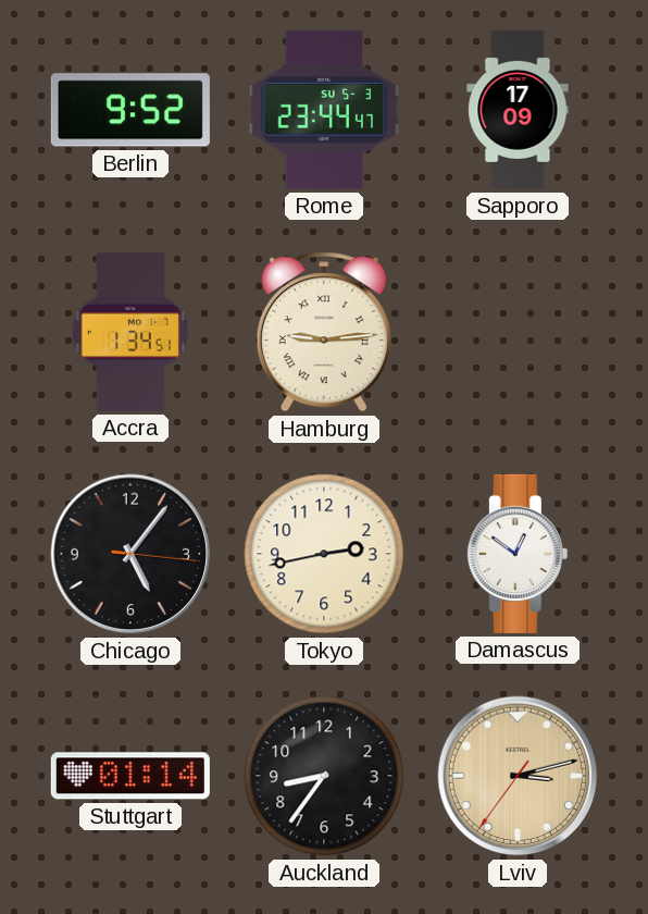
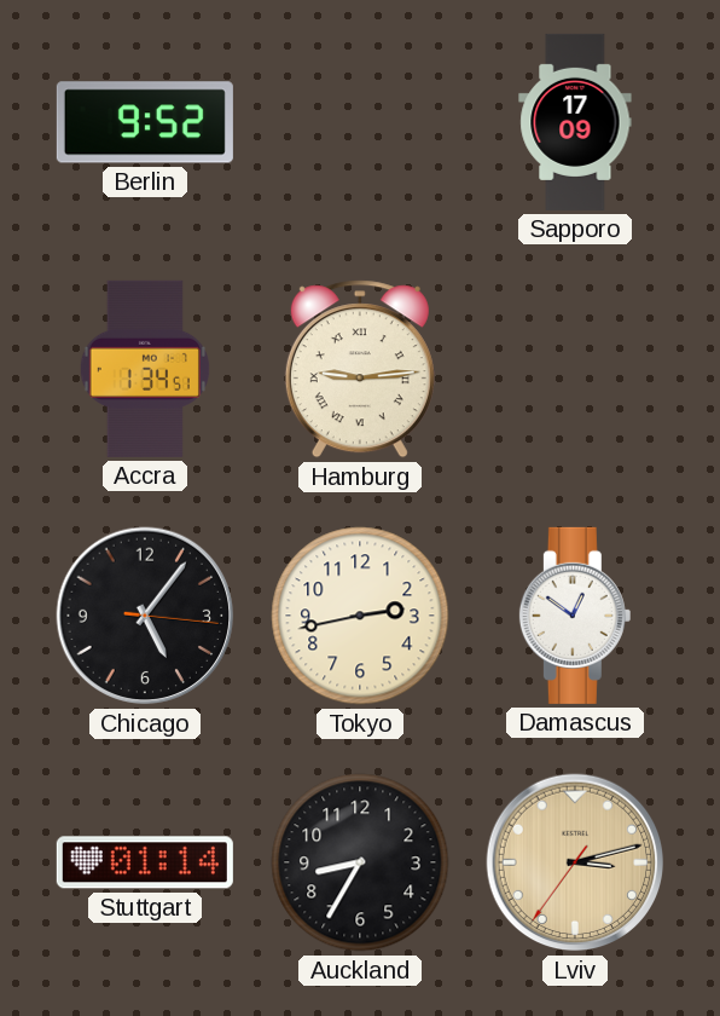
Rome: 23:44 -> none
Auckland: 8:36 -> 8:35
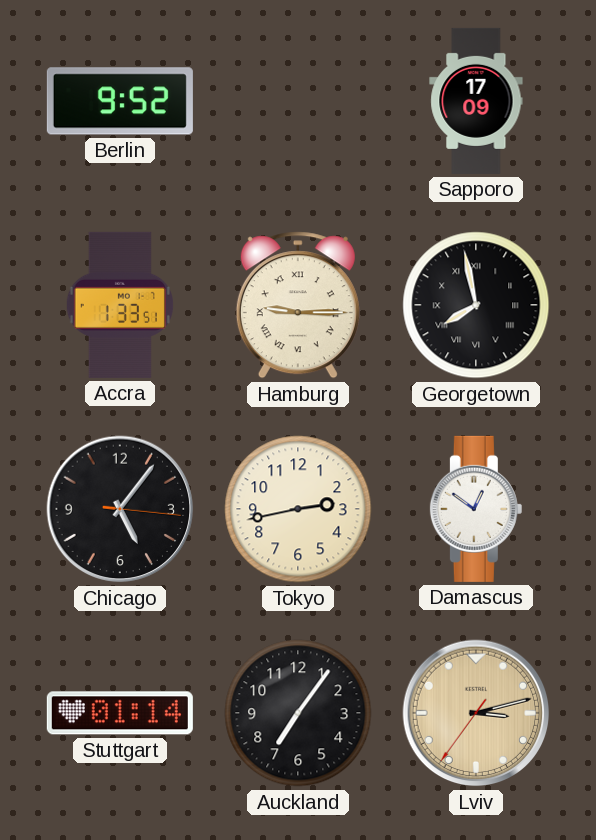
Accra: 1:34 -> 1:33
Hamburg: 9:14 -> 9:15
Georgetown: none -> 7:58
Auckland: 8:35 -> 7:06
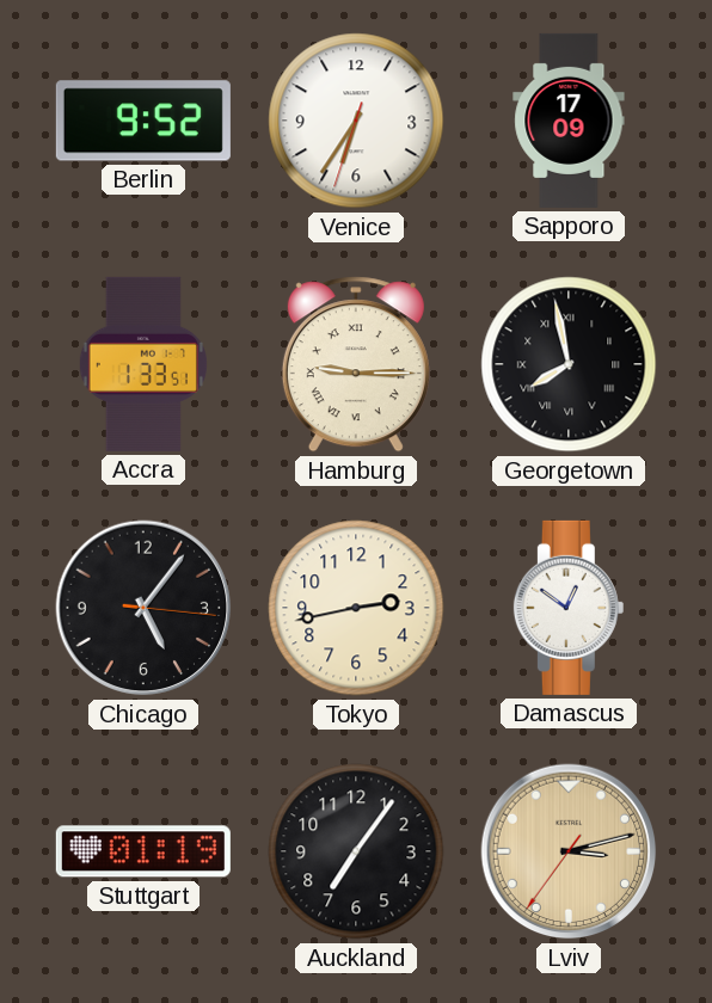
Venice: none -> 6:35
Stuttgart: 01:14 -> 01:19
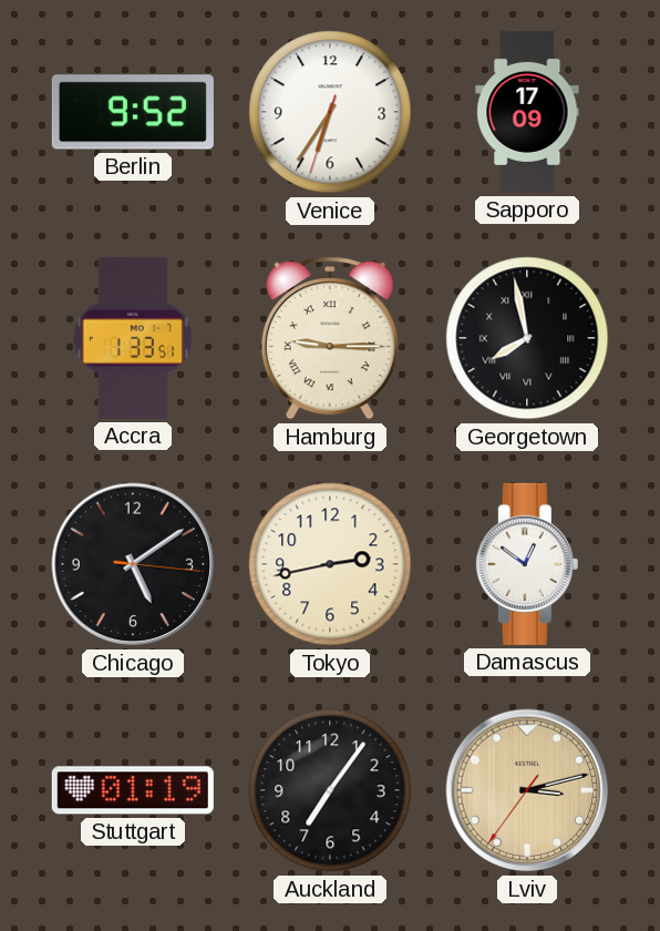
Chicago: 5:06 -> 5:09
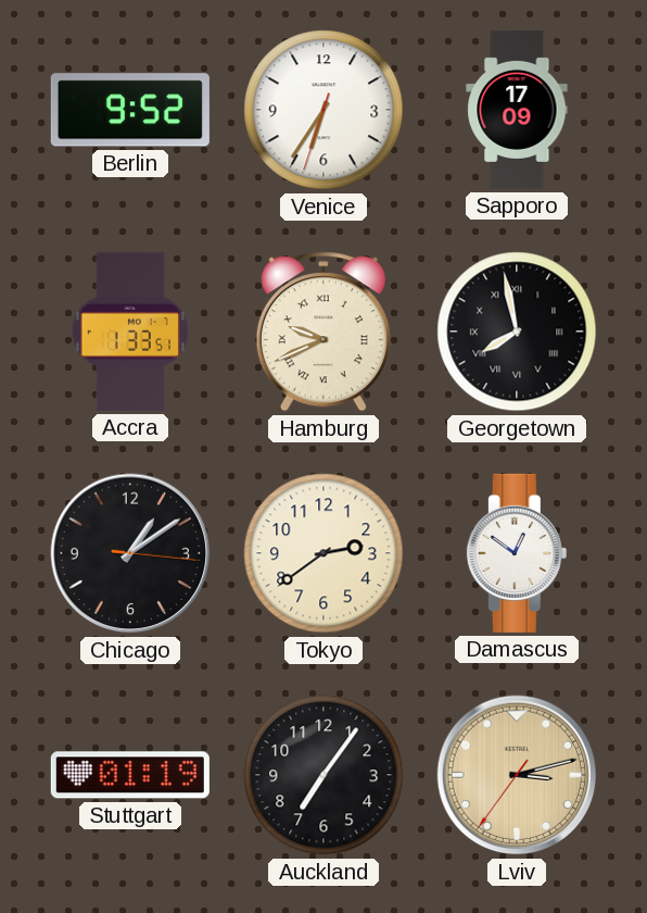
Hamburg: 9:15 -> 9:41
Chicago: 5:09 -> 1:09
Tokyo: 2:43 -> 2:39
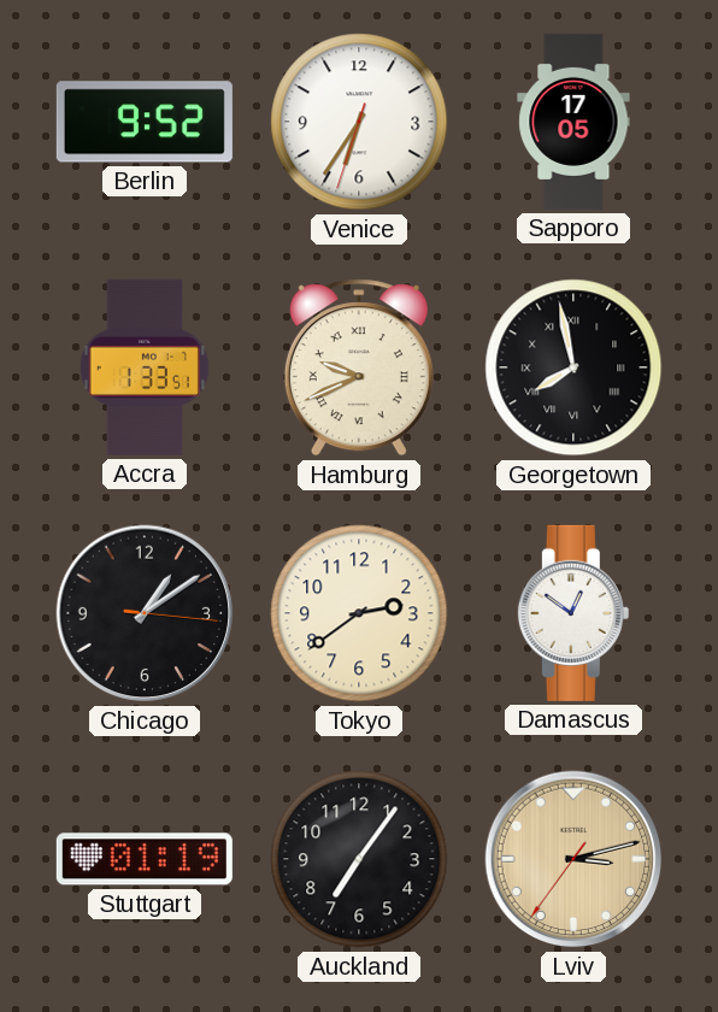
Sapporo: 17:09 -> 17:05
